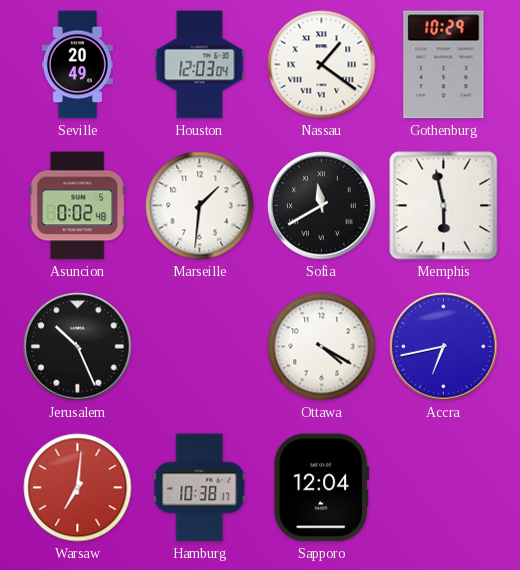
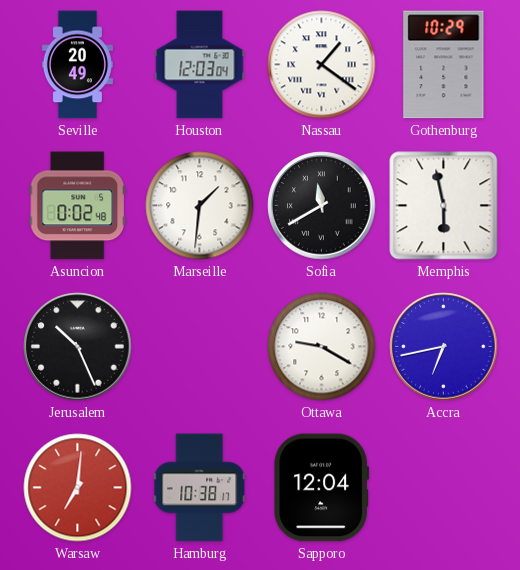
Ottawa: 4:20 -> 9:20
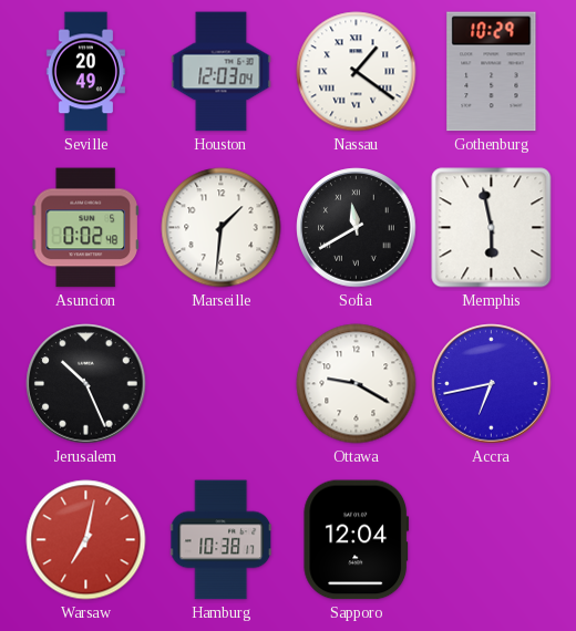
Warsaw: 7:01 -> 7:02
